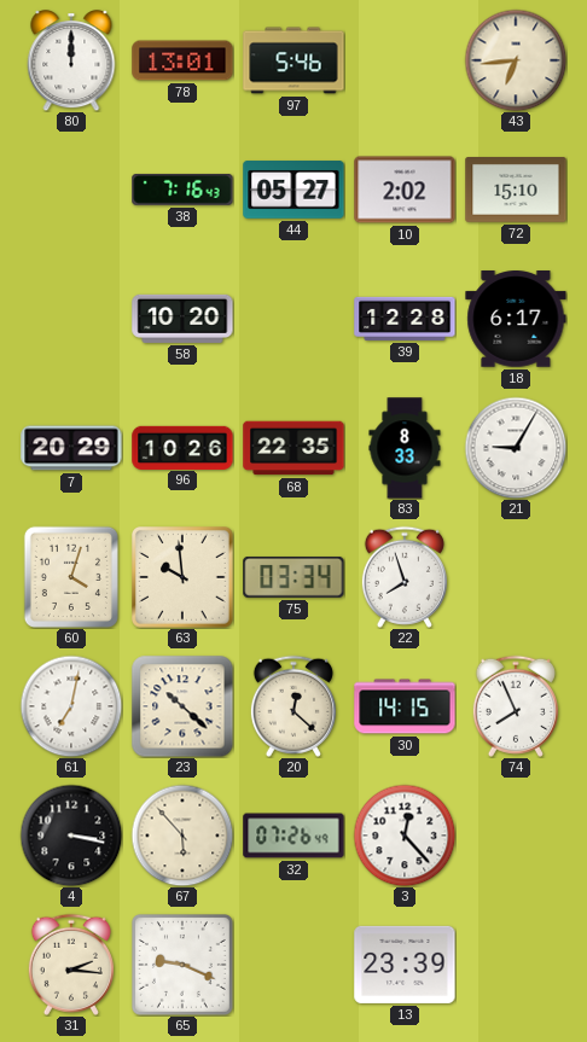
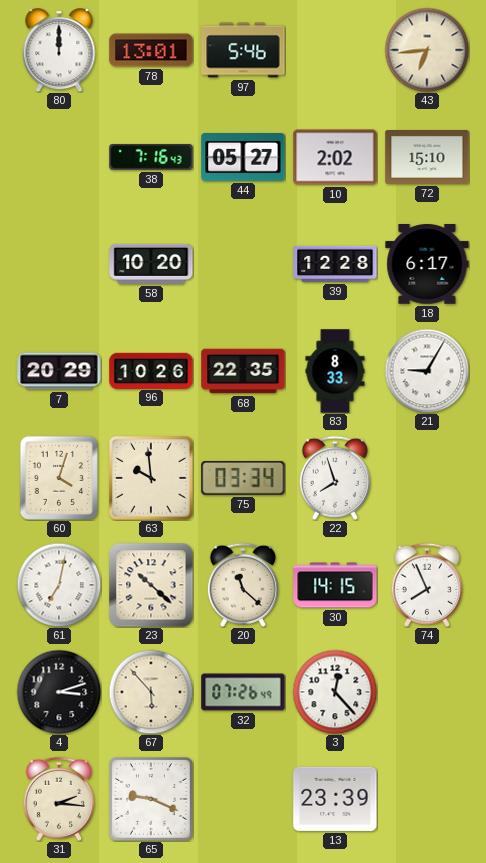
20: 12:22 -> 11:22
4: 3:17 -> 3:12
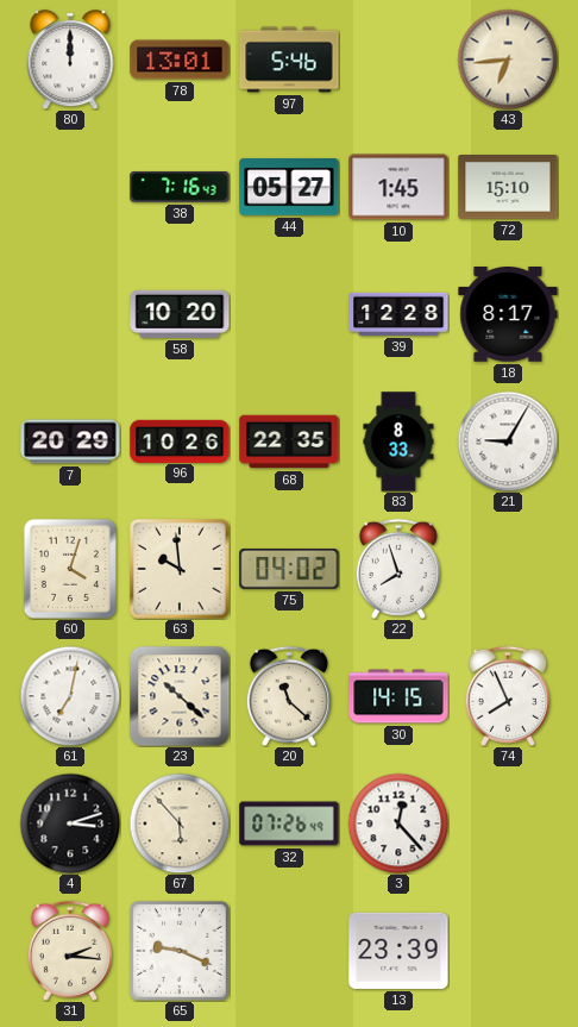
10: 2:02 -> 1:45
18: 6:17 -> 8:17
75: 03:34 -> 04:02
